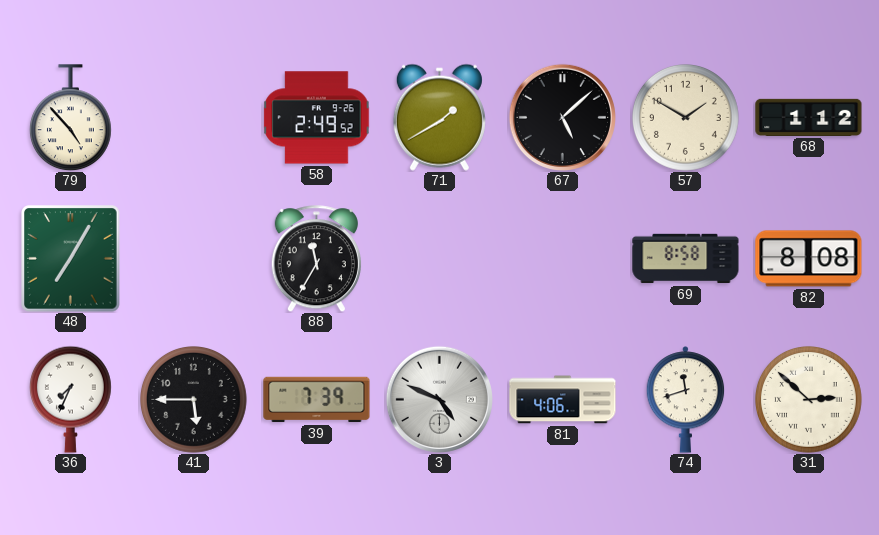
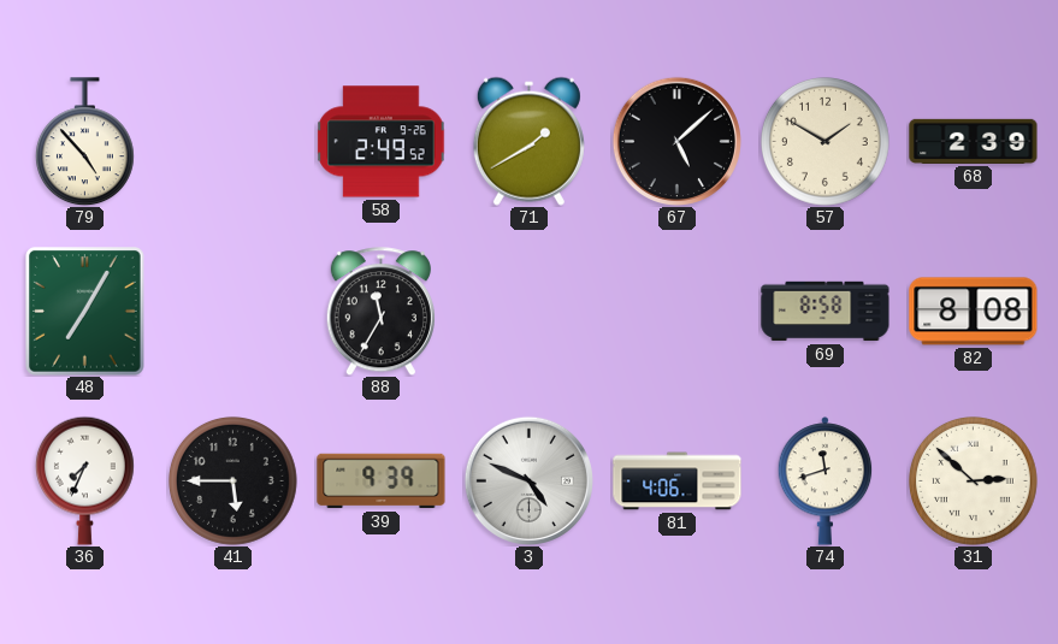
68: 1:12 -> 2:39
39: 7:39 -> 9:39
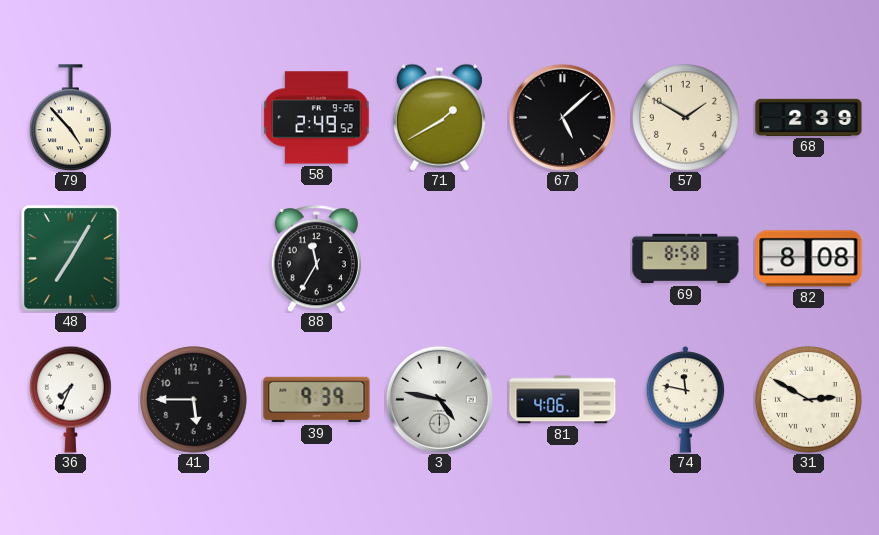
3: 4:49 -> 4:47
74: 11:42 -> 11:47
31: 2:52 -> 2:50
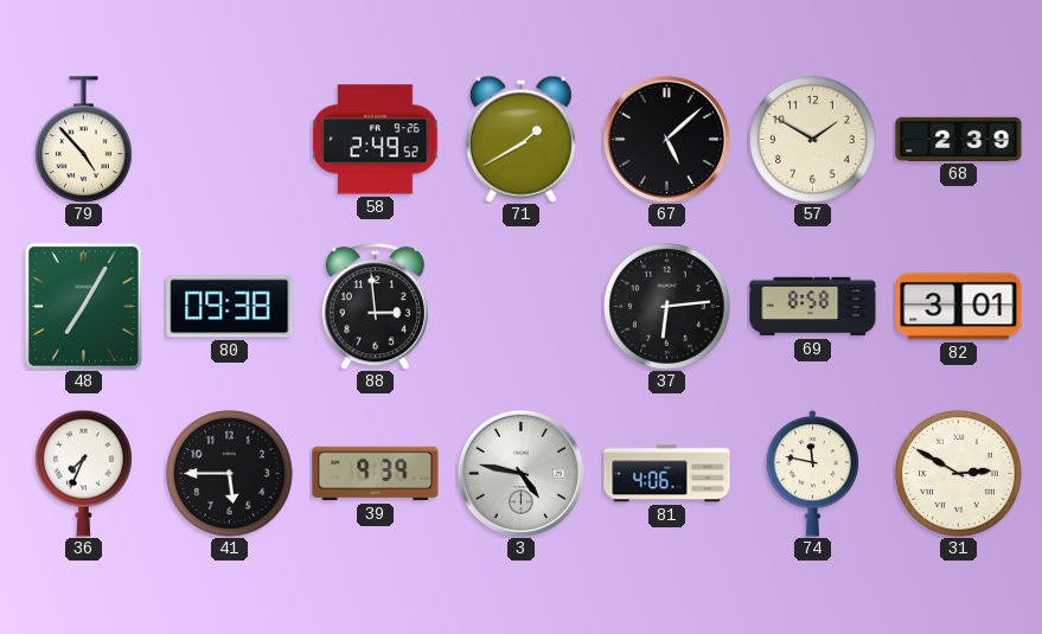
80: none -> 09:38
88: 11:35 -> 2:59
37: none -> 6:14
82: 8:08 -> 3:01
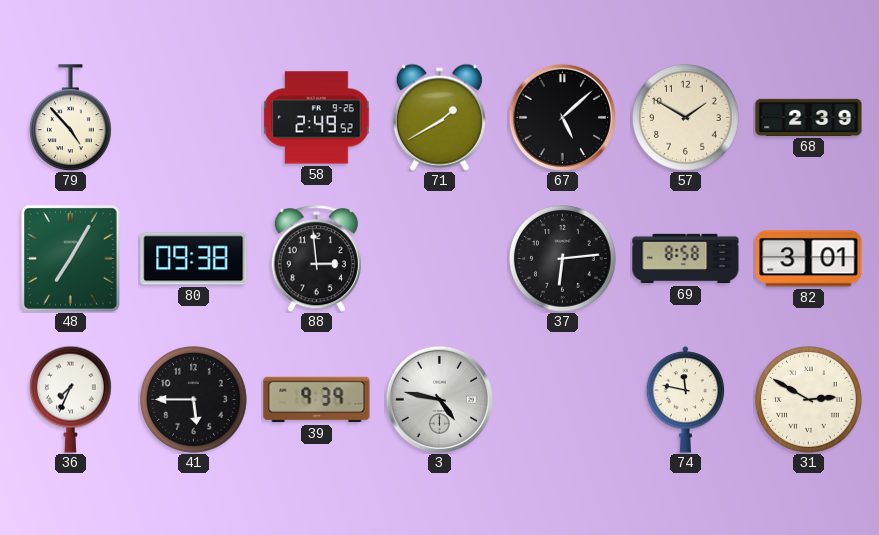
81: 4:06 -> none
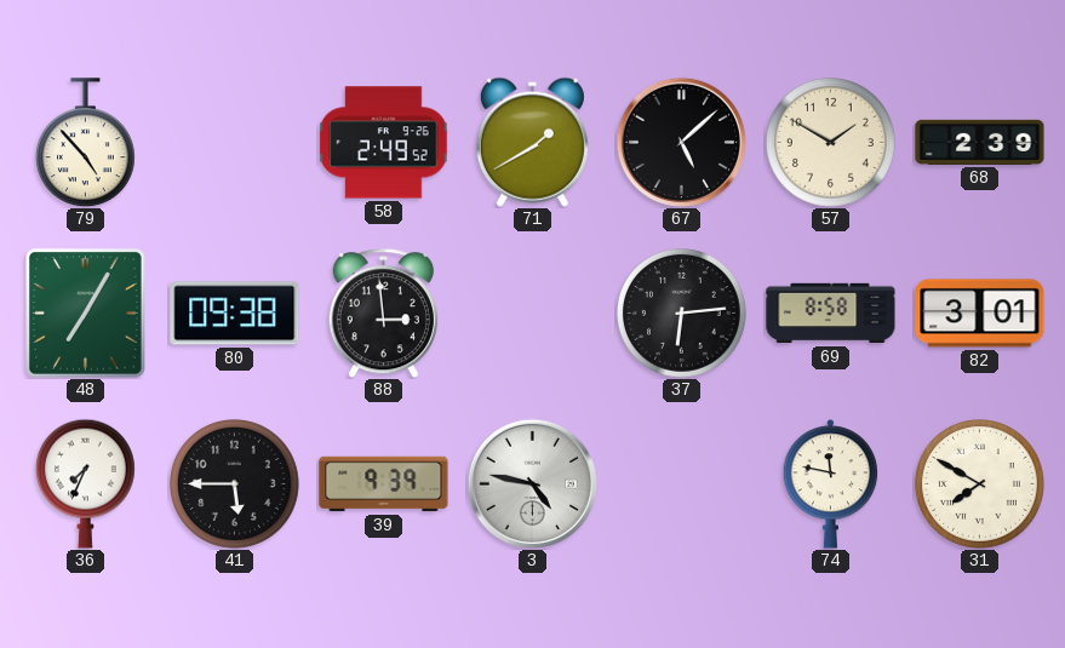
31: 2:50 -> 7:50
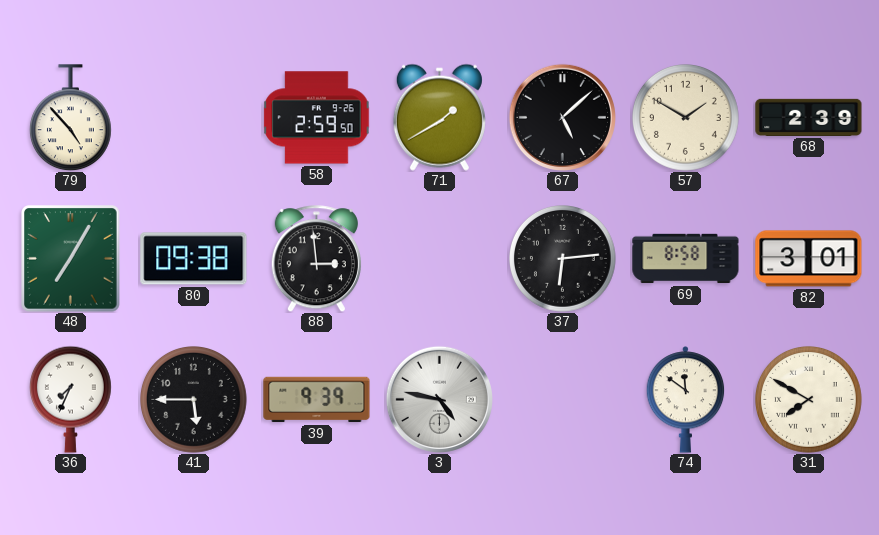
58: 2:49 -> 2:59
74: 11:47 -> 11:51
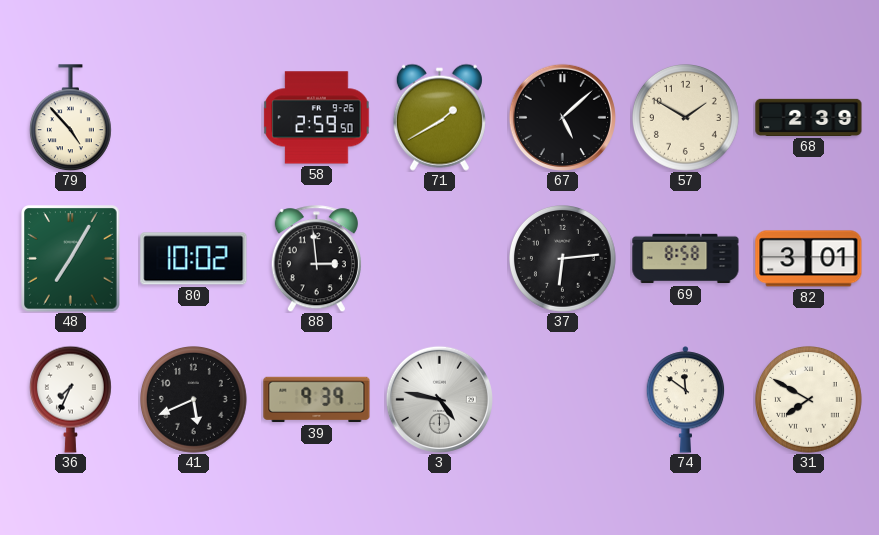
80: 09:38 -> 10:02
41: 5:45 -> 5:41
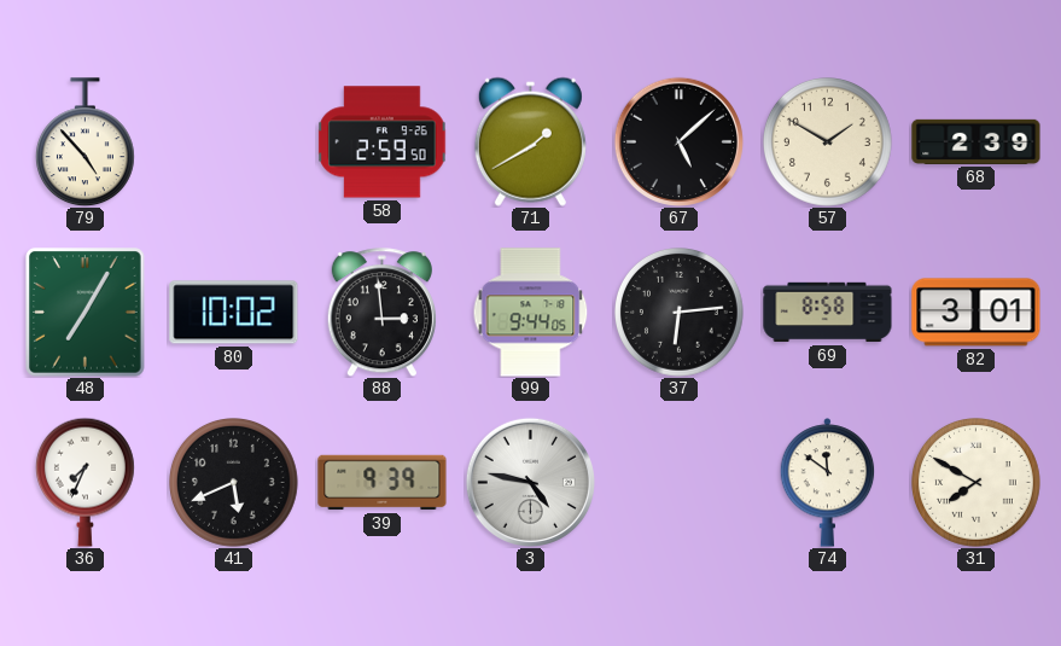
99: none -> 9:44
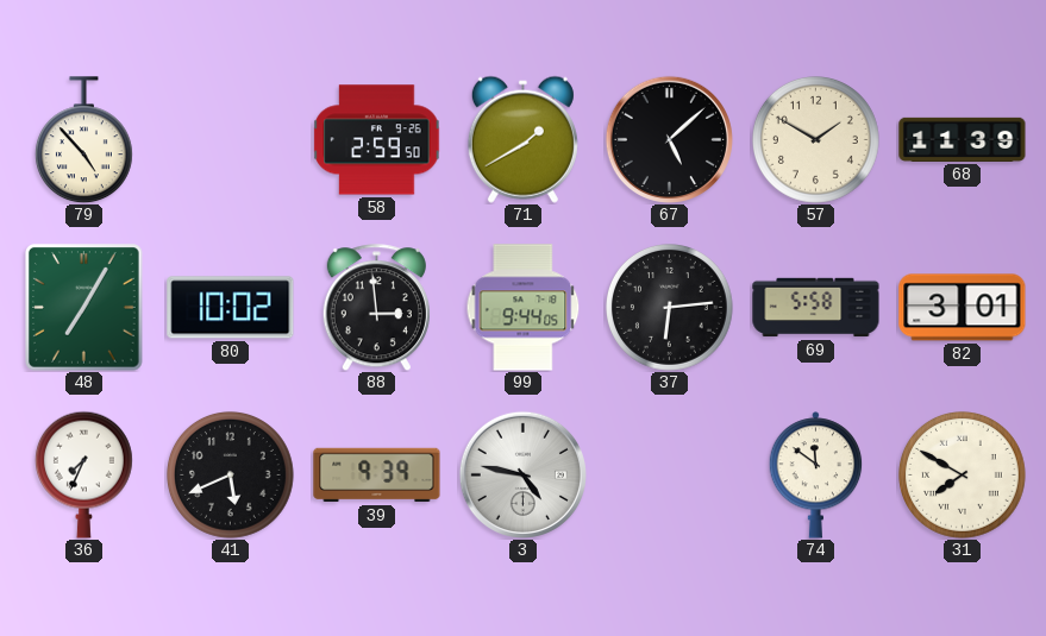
68: 2:39 -> 11:39
69: 8:58 -> 5:58
